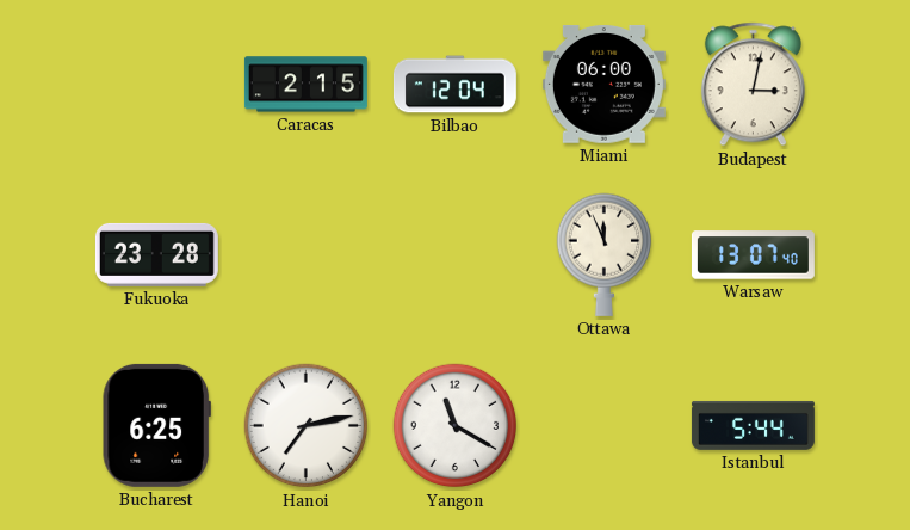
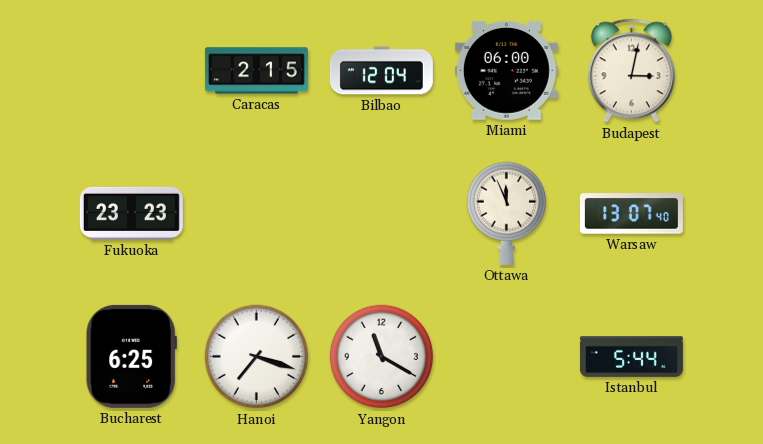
Fukuoka: 23:28 -> 23:23
Hanoi: 7:13 -> 7:18
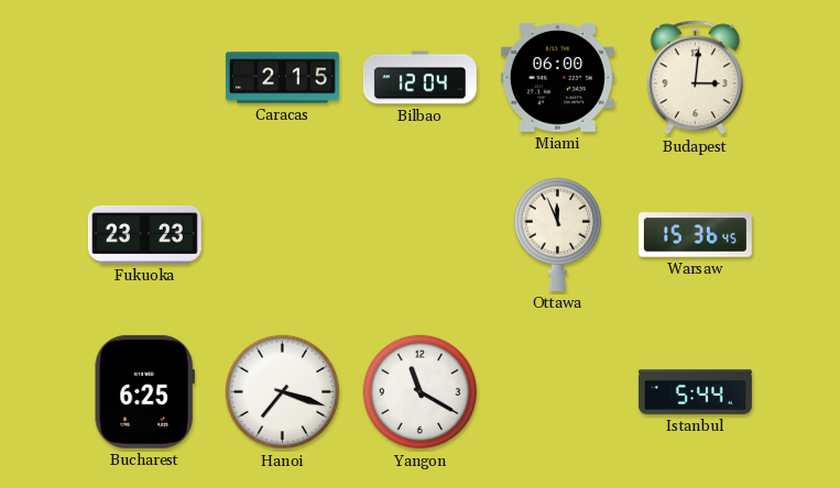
Budapest: 3:02 -> 3:01
Warsaw: 13:07 -> 15:36
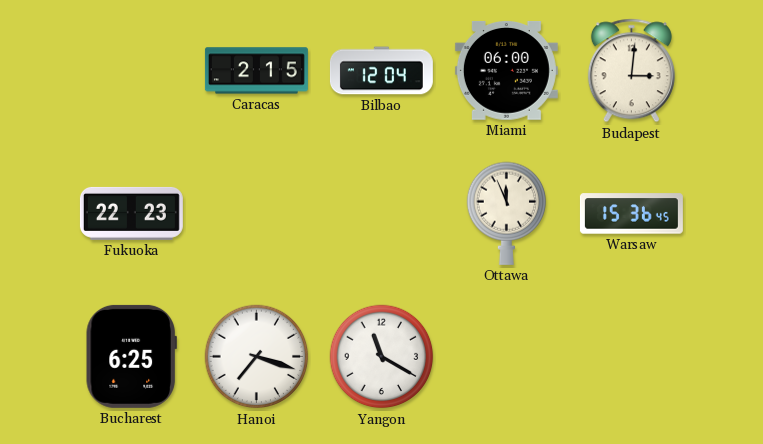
Fukuoka: 23:23 -> 22:23
Istanbul: 5:44 -> none
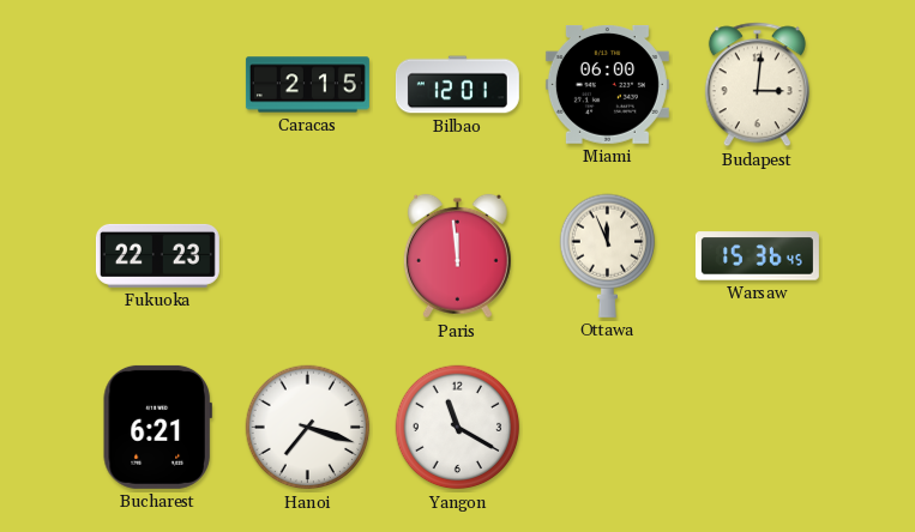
Bilbao: 12:04 -> 12:01
Paris: none -> 11:59
Bucharest: 6:25 -> 6:21
